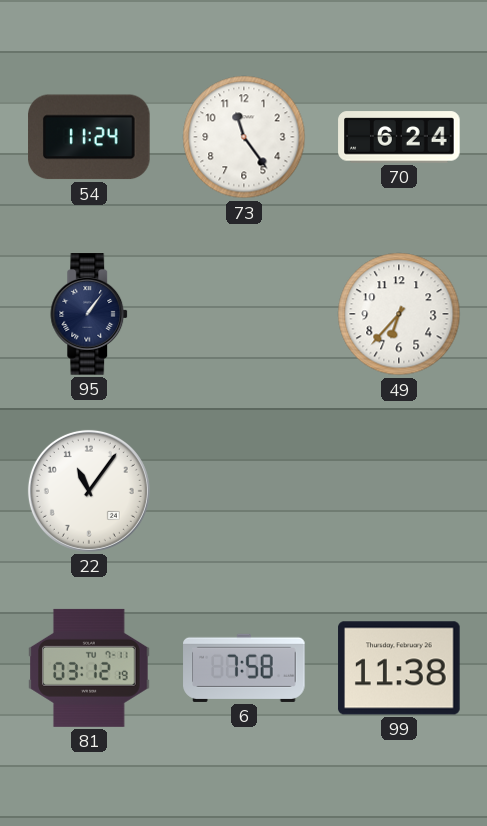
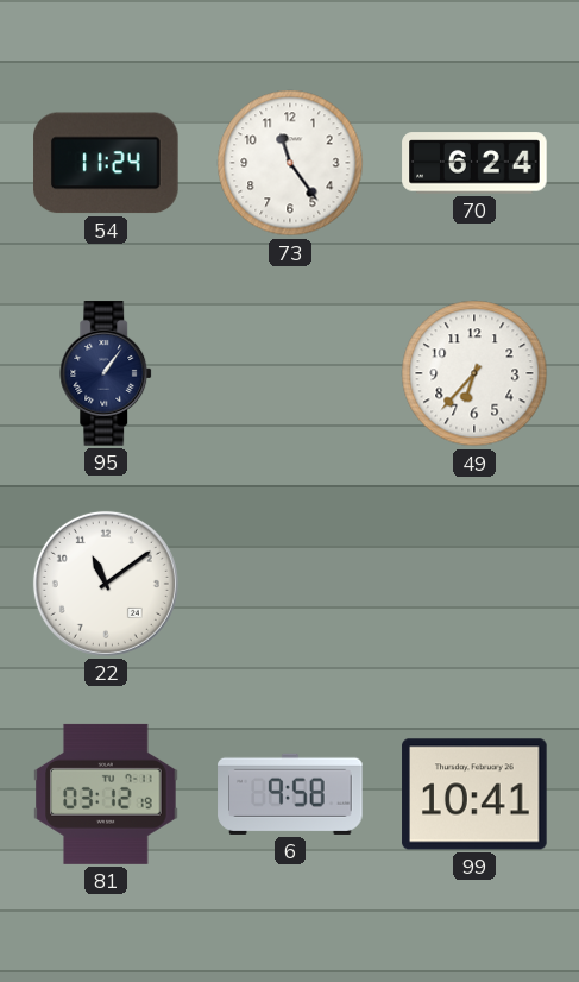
22: 11:06 -> 11:09
6: 7:58 -> 9:58
99: 11:38 -> 10:41
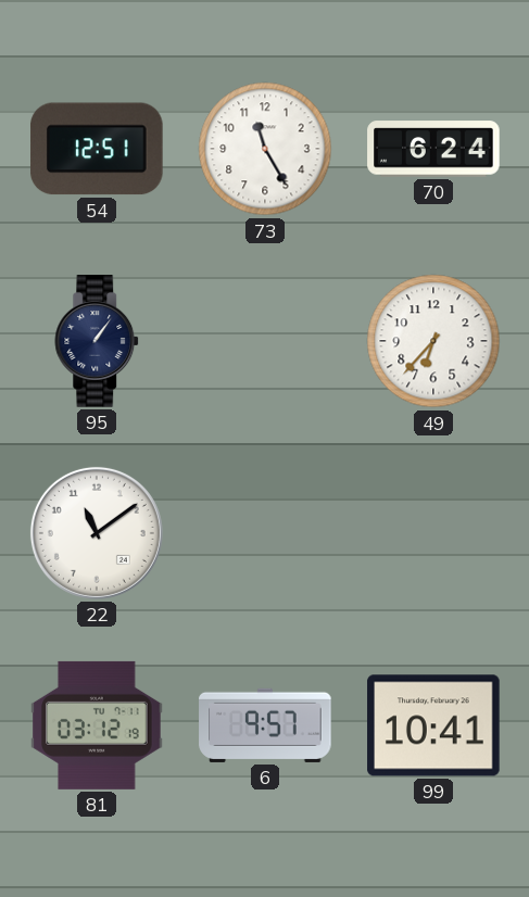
54: 11:24 -> 12:51
73: 11:24 -> 11:25
6: 9:58 -> 9:57
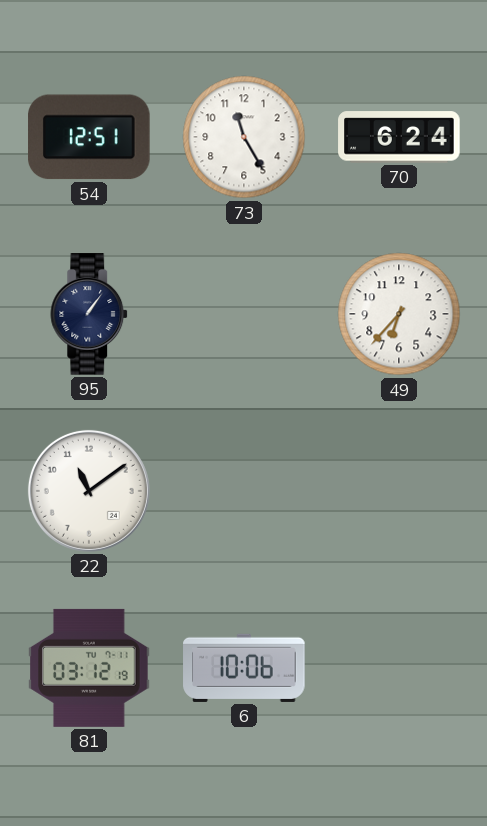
6: 9:57 -> 10:06
99: 10:41 -> none
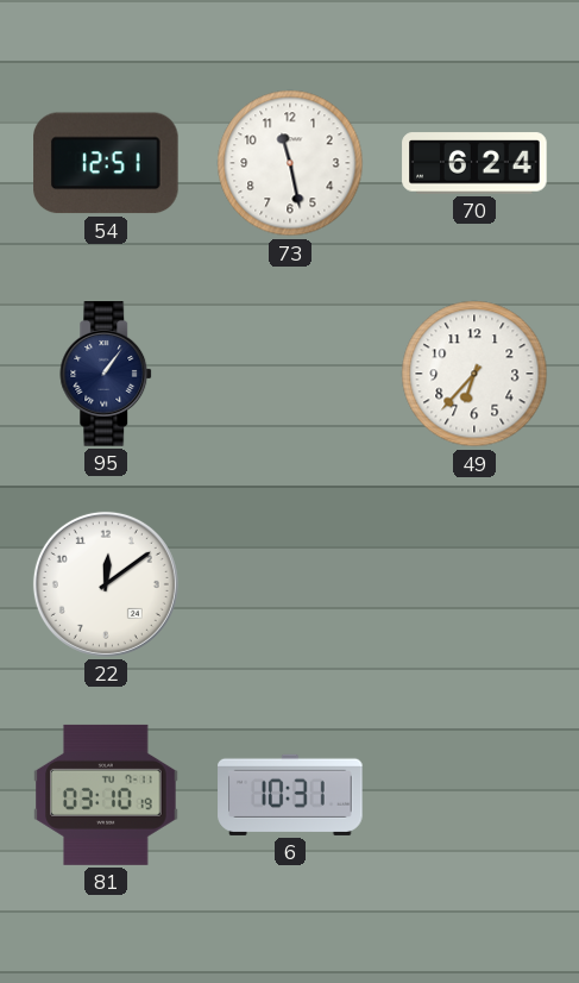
73: 11:25 -> 11:28
22: 11:09 -> 12:09
81: 03:12 -> 03:10
6: 10:06 -> 10:31
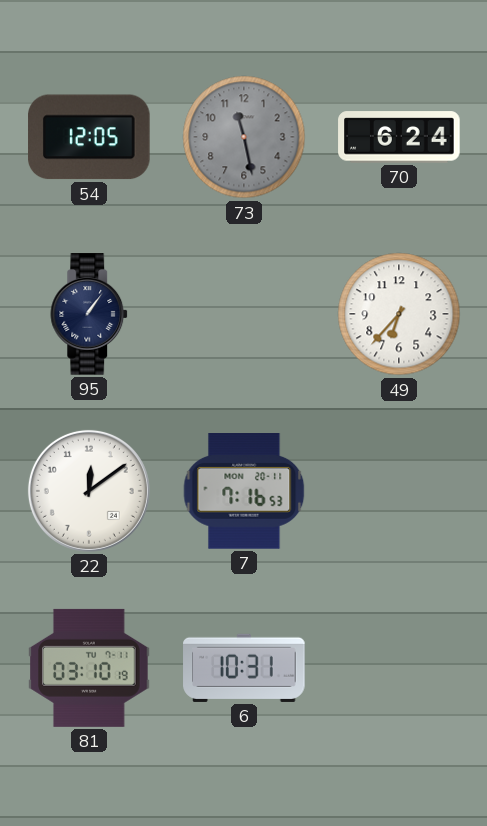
54: 12:51 -> 12:05
73 dial: white -> grey
7: none -> 7:16
